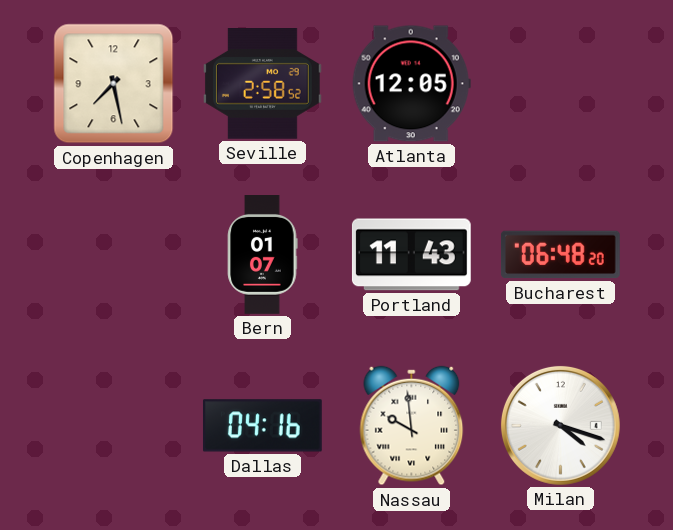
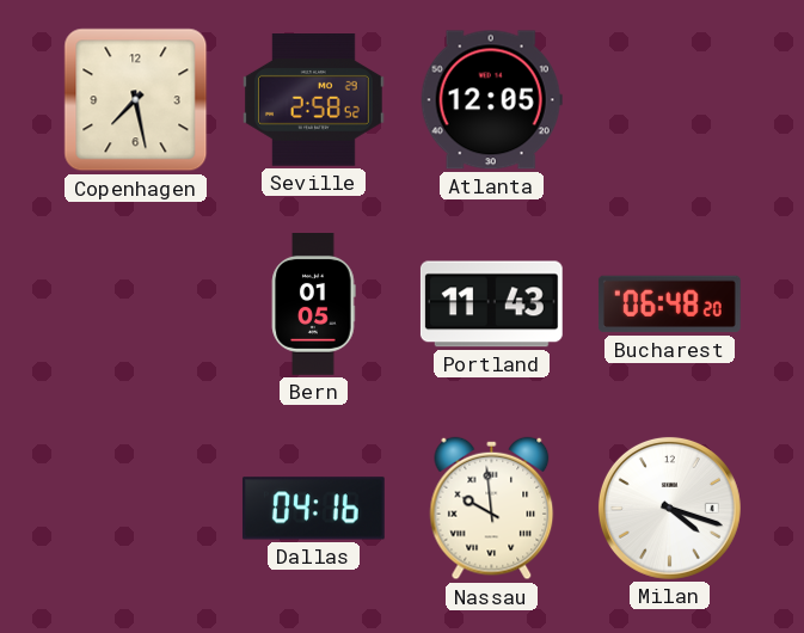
Bern: 01:07 -> 01:05
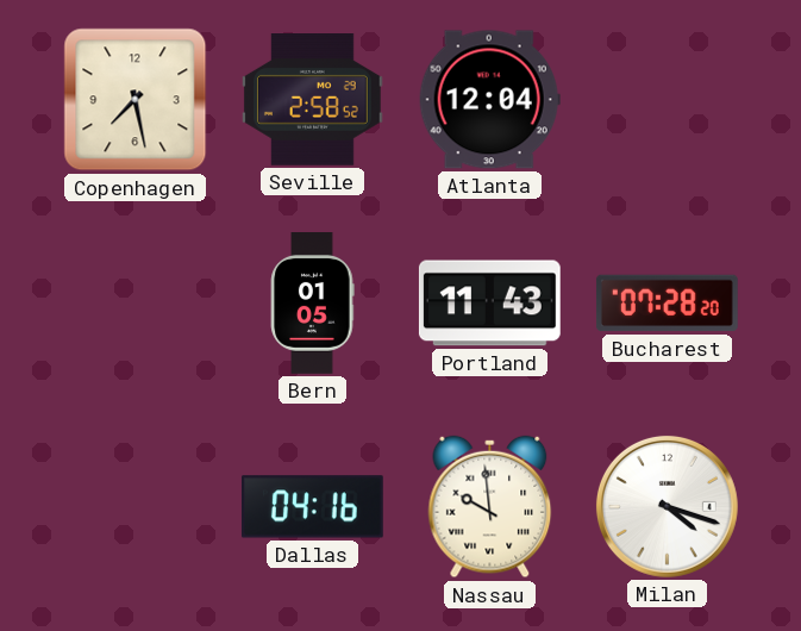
Atlanta: 12:05 -> 12:04
Bucharest: 06:48 -> 07:28
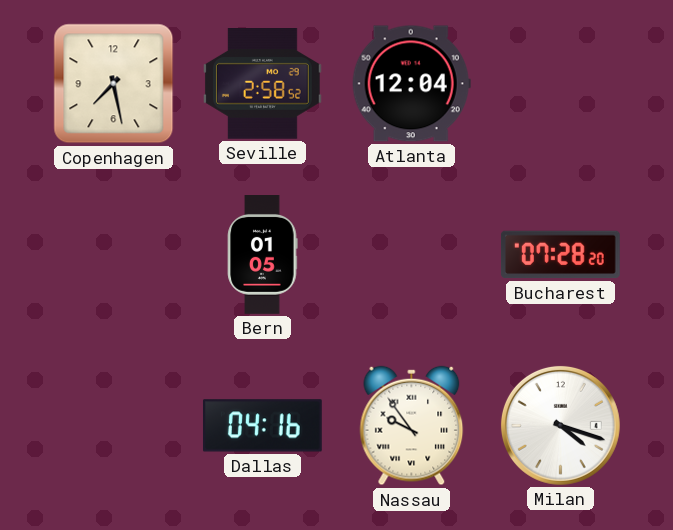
Portland: 11:43 -> none
Nassau: 9:59 -> 9:54
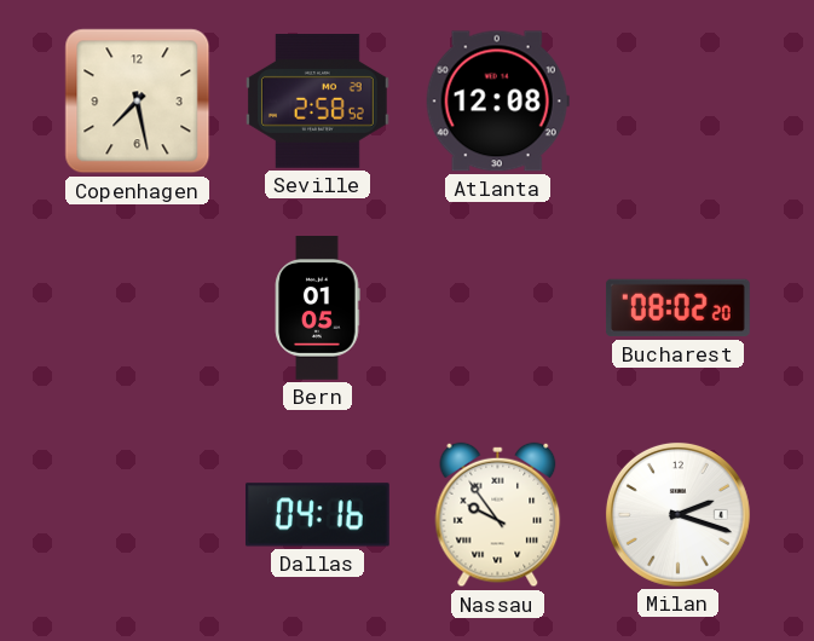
Atlanta: 12:04 -> 12:08
Bucharest: 07:28 -> 08:02
Milan: 4:18 -> 2:18
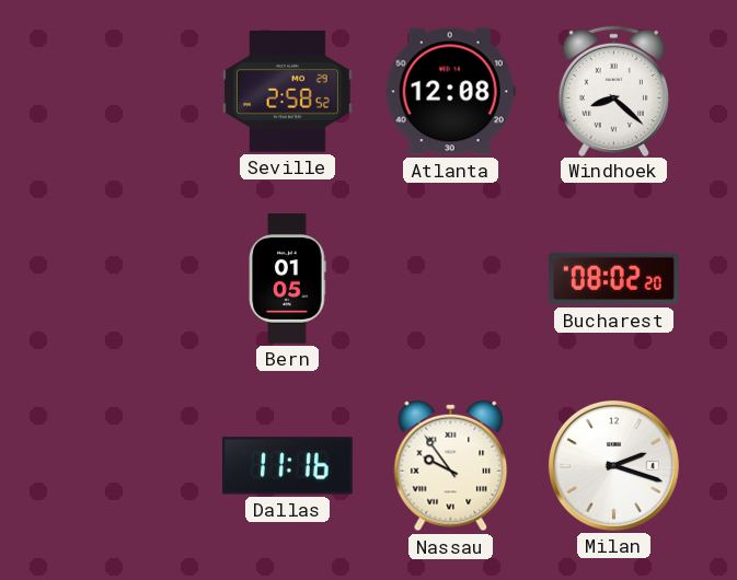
Copenhagen: 7:28 -> none
Windhoek: none -> 8:22
Dallas: 04:16 -> 11:16
